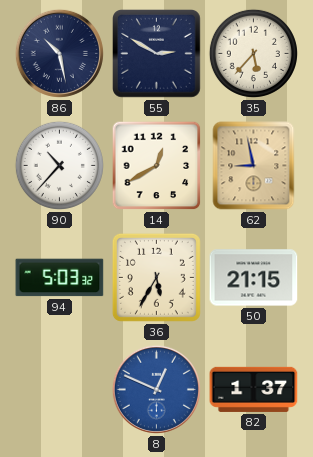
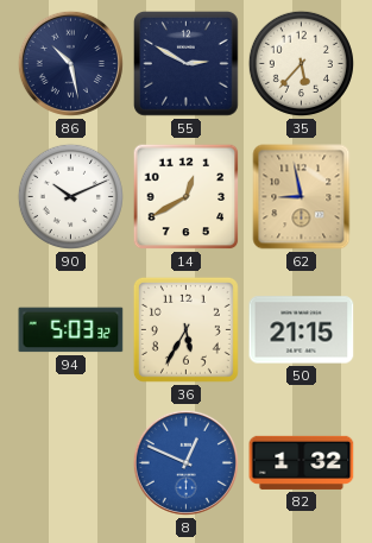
90: 10:37 -> 10:11
82: 1:37 -> 1:32
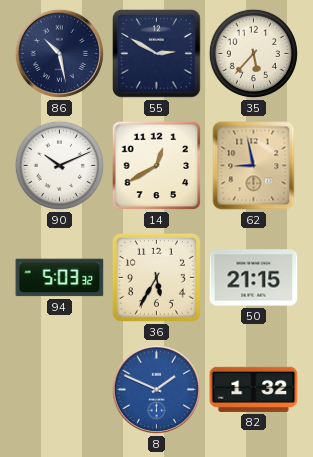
8: 12:49 -> 1:49
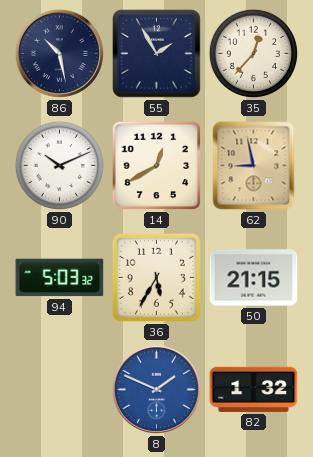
55: 2:50 -> 1:55
35: 5:37 -> 12:37
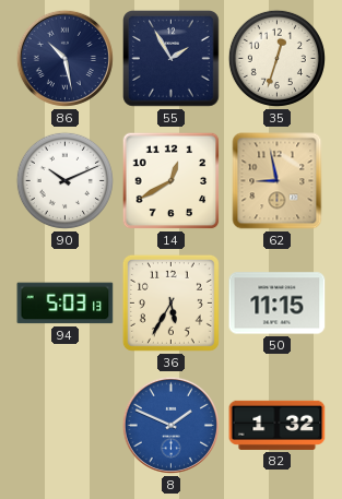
35: 12:37 -> 12:33
94: 5:03:32 -> 5:03:13
50: 21:15 -> 11:15
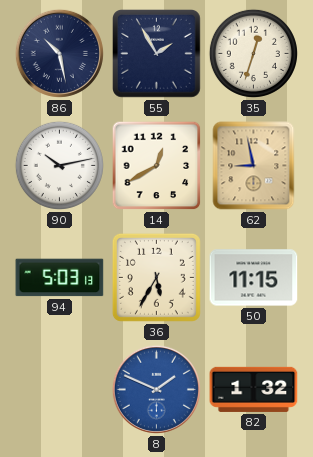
90: 10:11 -> 10:13
